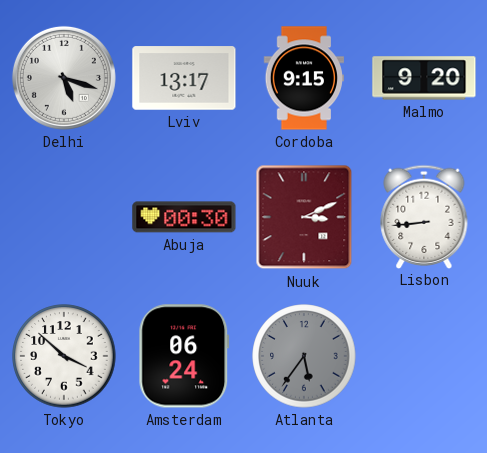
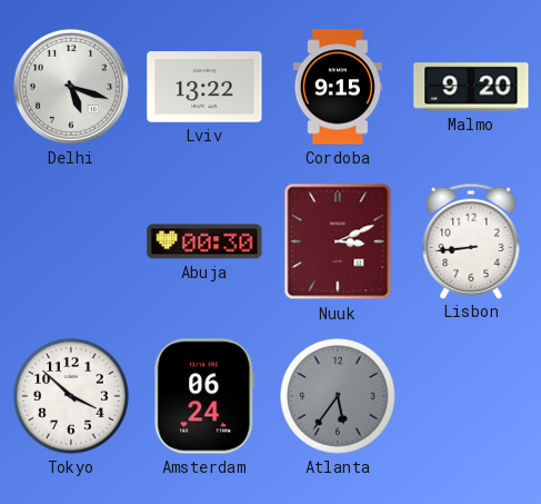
Lviv: 13:17 -> 13:22
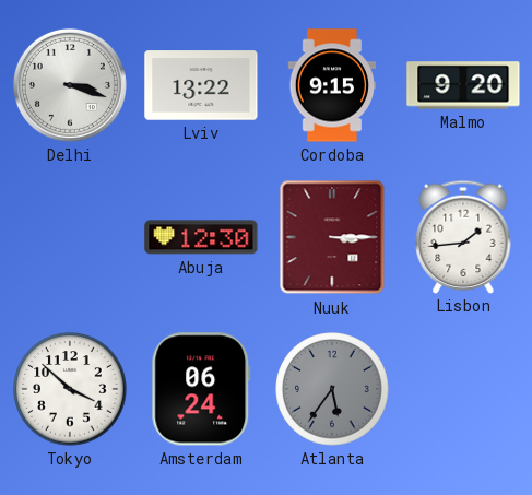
Delhi: 5:18 -> 3:18
Abuja: 00:30 -> 12:30
Nuuk: 3:11 -> 3:15
Lisbon: 8:44 -> 1:44
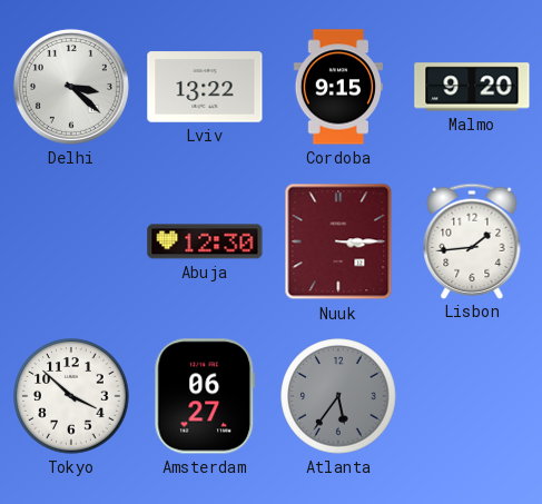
Delhi: 3:18 -> 3:22
Amsterdam: 06:24 -> 06:27
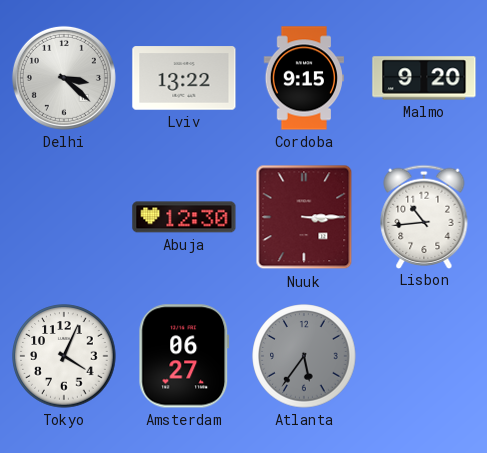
Lisbon: 1:44 -> 10:44
Tokyo: 3:52 -> 4:04
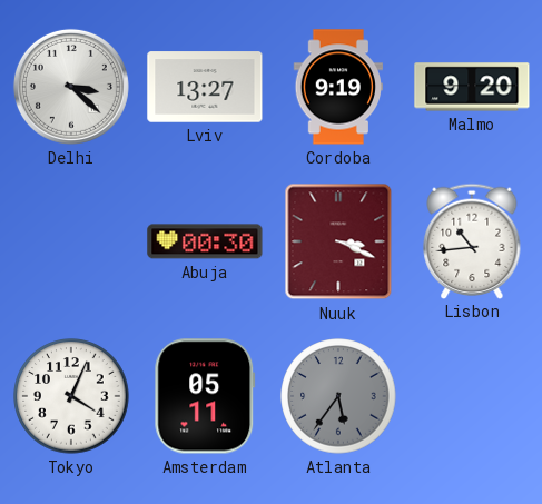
Lviv: 13:22 -> 13:27
Cordoba: 9:15 -> 9:19
Abuja: 12:30 -> 00:30
Nuuk: 3:15 -> 3:19
Amsterdam: 06:27 -> 05:11
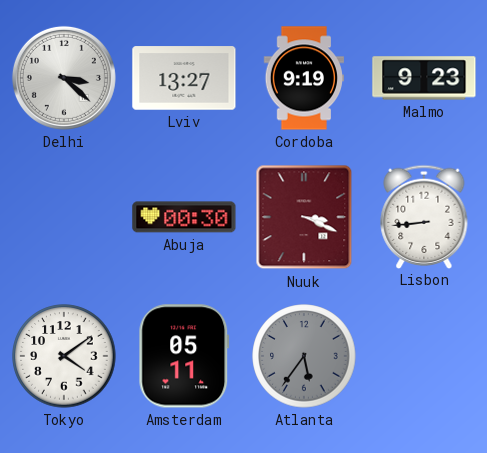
Malmo: 9:20 -> 9:23
Lisbon: 10:44 -> 8:44
Tokyo: 4:04 -> 4:09
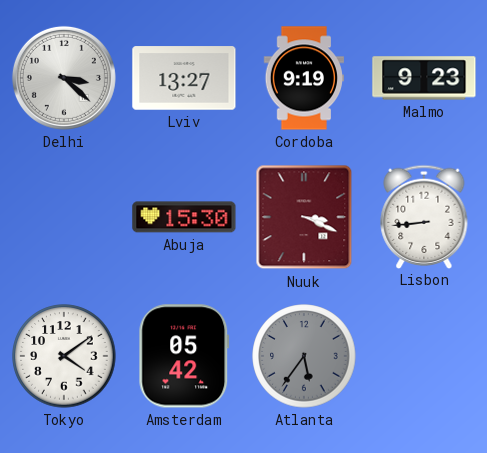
Abuja: 00:30 -> 15:30
Amsterdam: 05:11 -> 05:42
